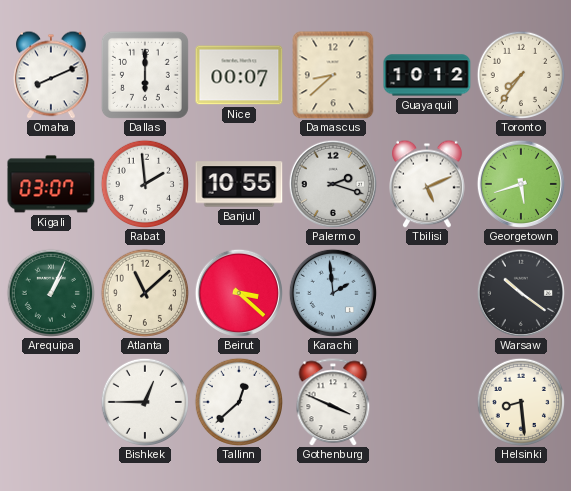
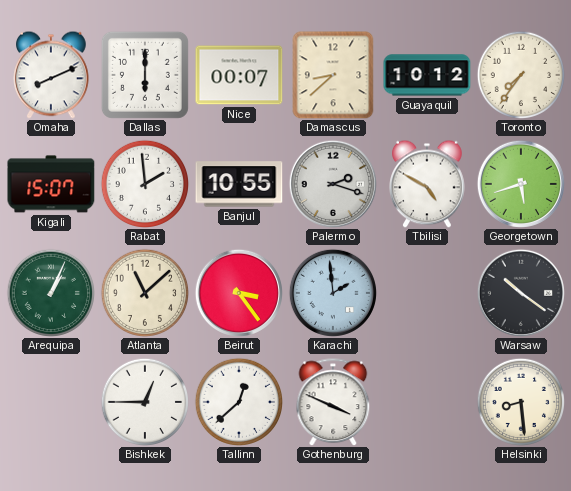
Kigali: 03:07 -> 15:07
Tbilisi: 5:11 -> 4:50
Beirut: 3:22 -> 3:24
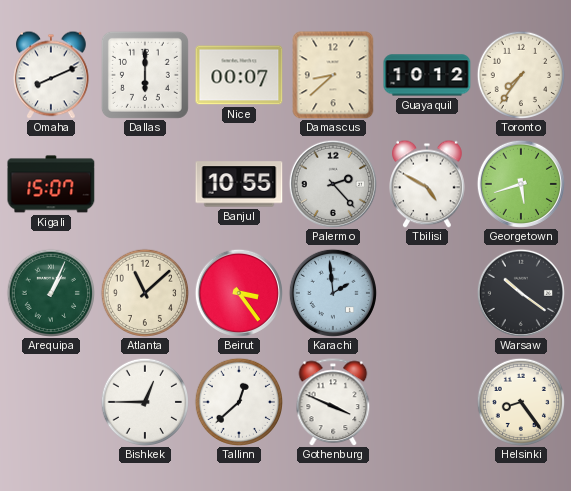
Rabat: 1:59 -> none
Palermo: 2:18 -> 2:23
Helsinki: 8:29 -> 8:24
